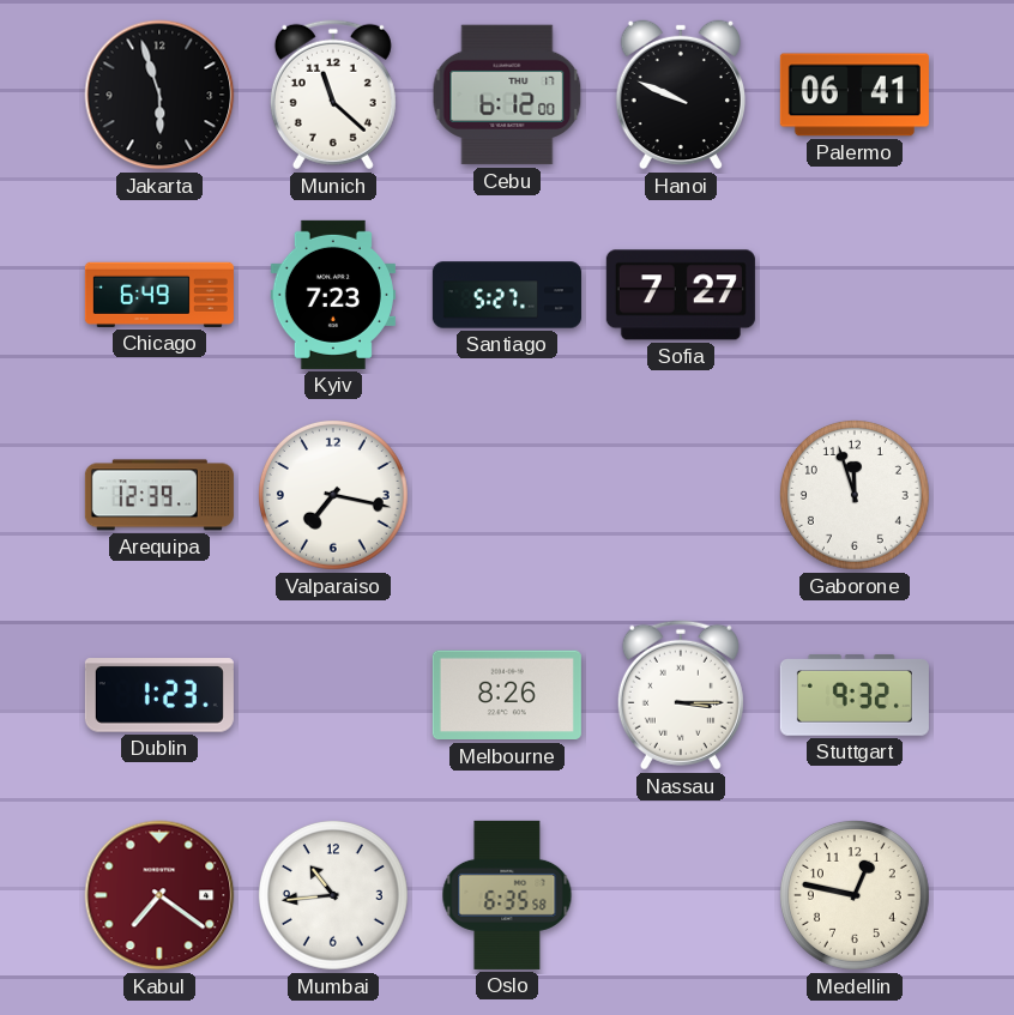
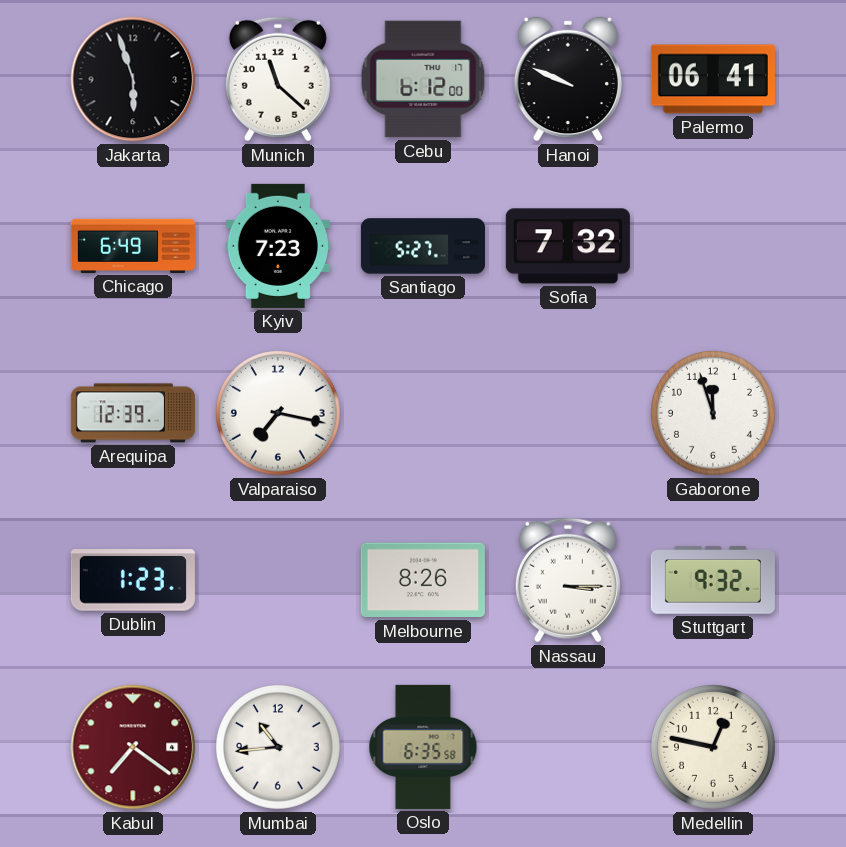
Sofia: 7:27 -> 7:32
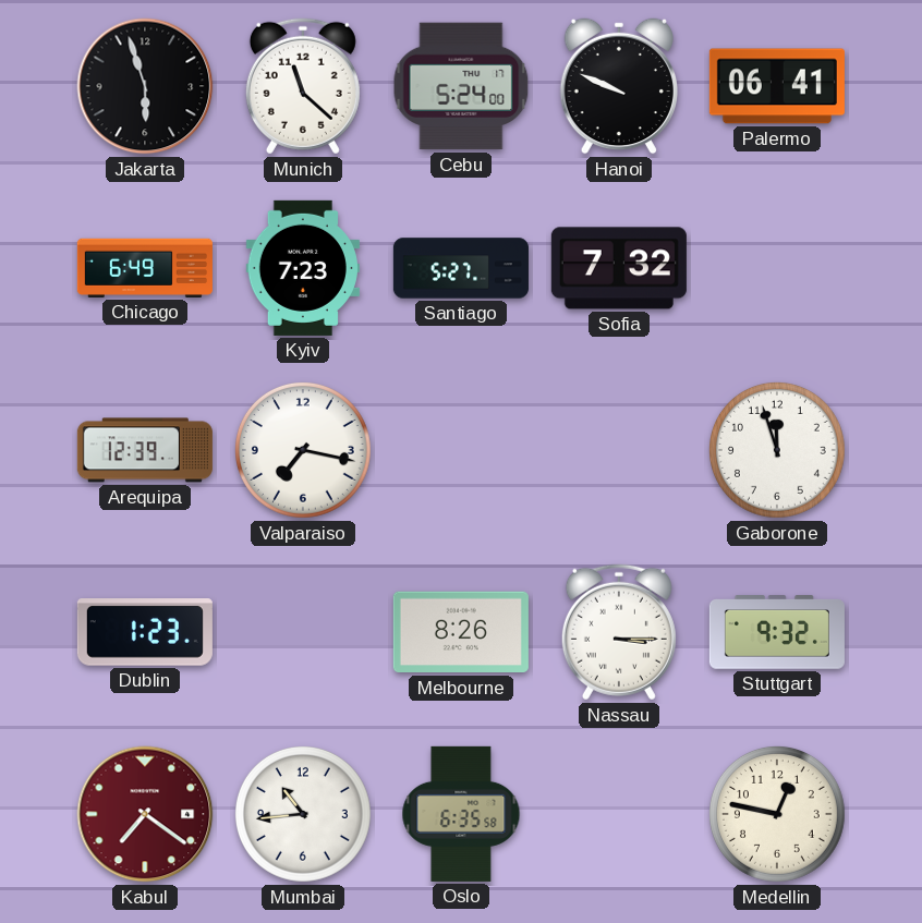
Cebu: 6:12 -> 5:24
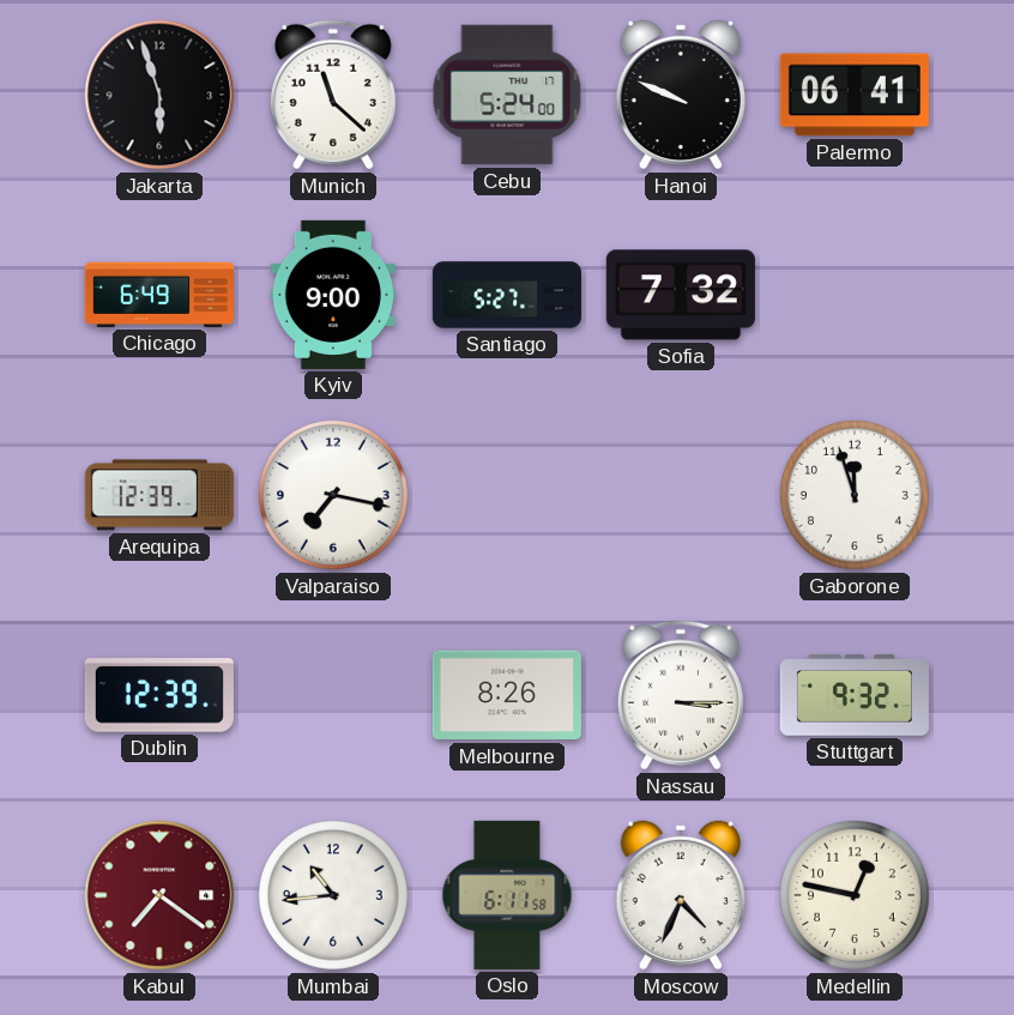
Kyiv: 7:23 -> 9:00
Dublin: 1:23 -> 12:39
Oslo: 6:35 -> 6:11
Moscow: none -> 4:34
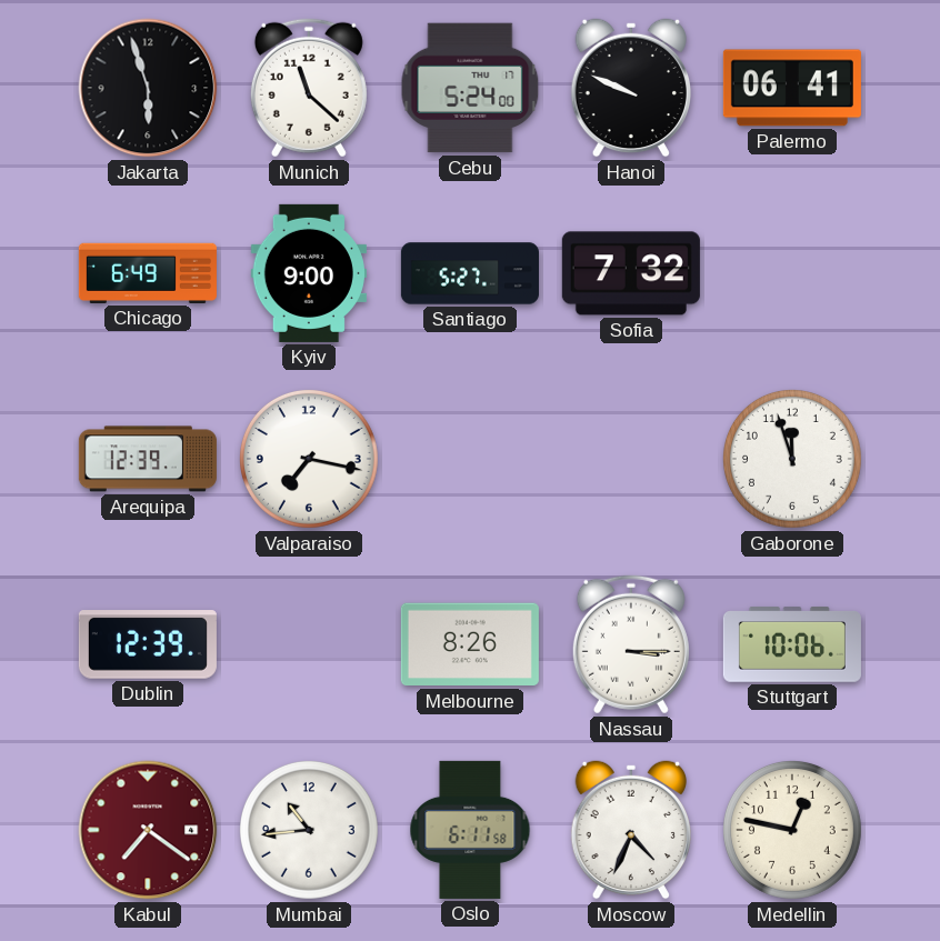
Stuttgart: 9:32 -> 10:06
